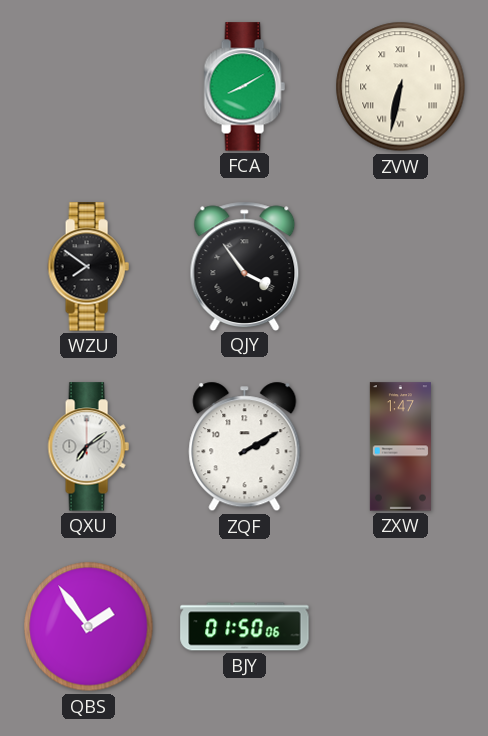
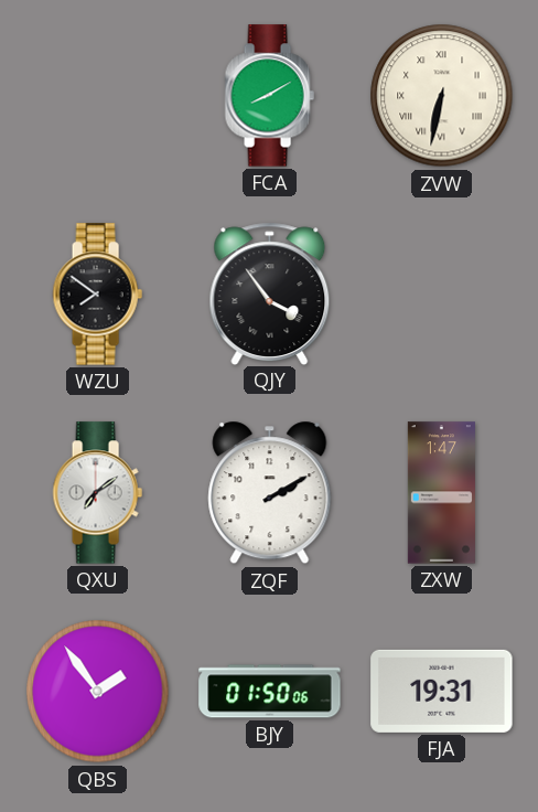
FJA: none -> 19:31
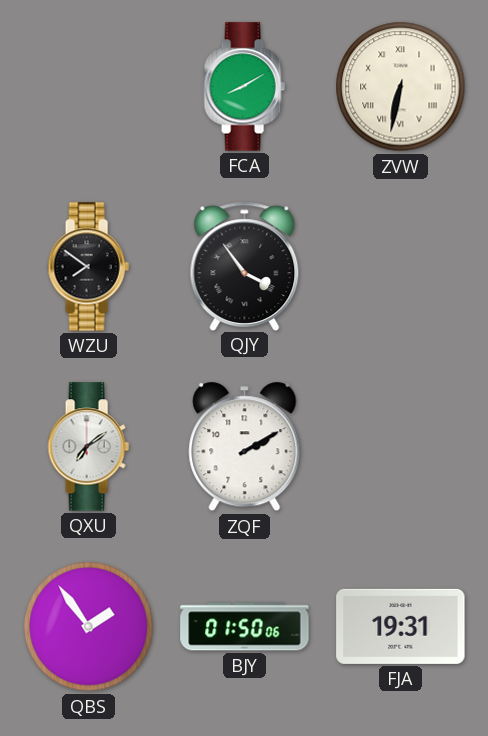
ZXW: 1:47 -> none
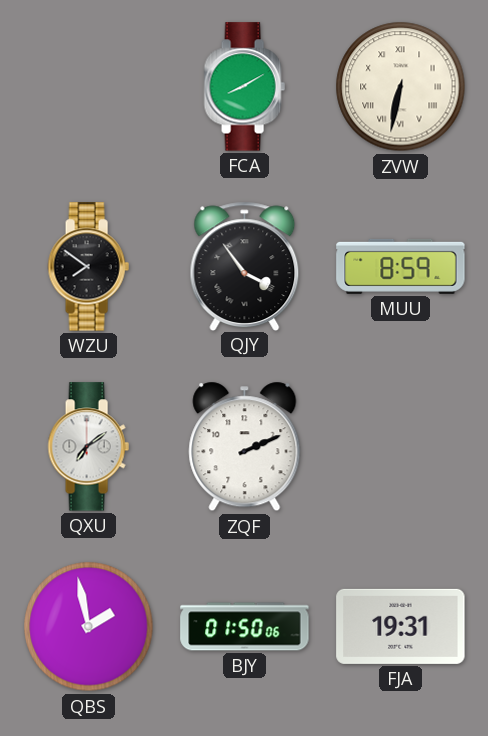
MUU: none -> 8:59
ZQF: 2:10 -> 2:11
QBS: 1:54 -> 1:58
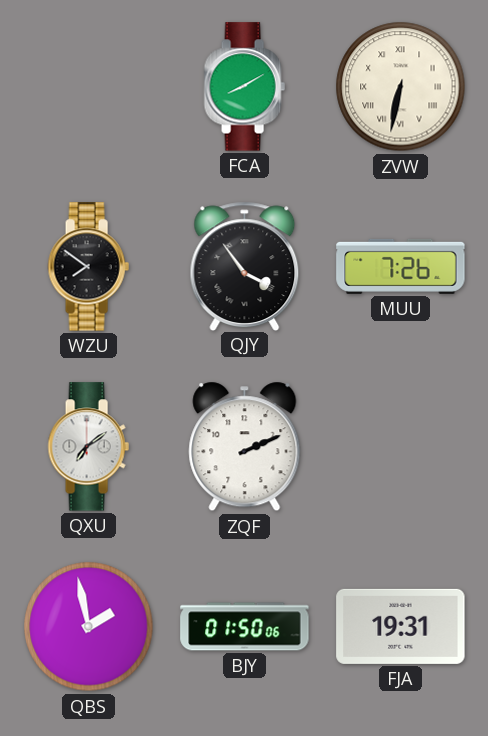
MUU: 8:59 -> 7:26
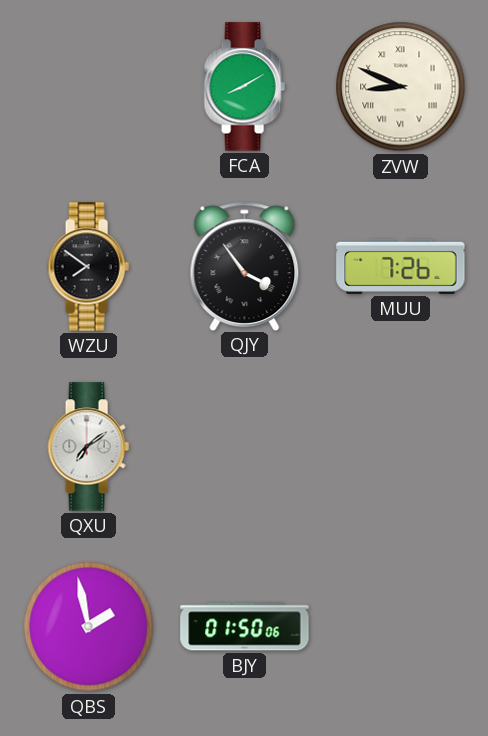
ZVW: 6:32 -> 8:49
ZQF: 2:11 -> none
FJA: 19:31 -> none
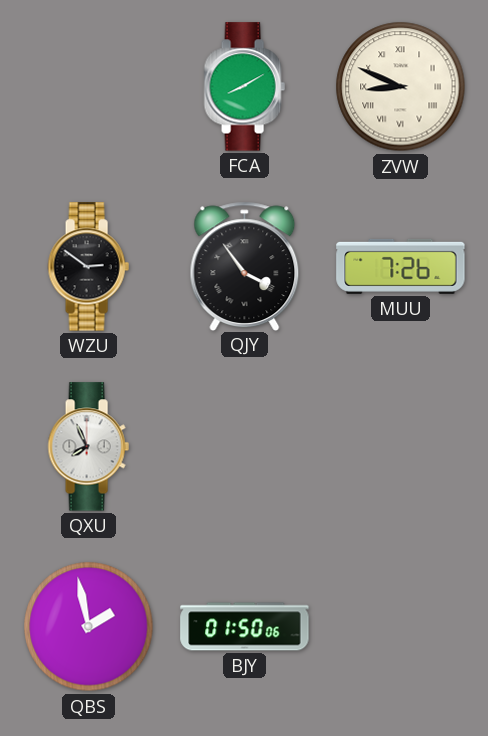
WZU: 7:51 -> 2:51
QXU: 7:09 -> 7:56
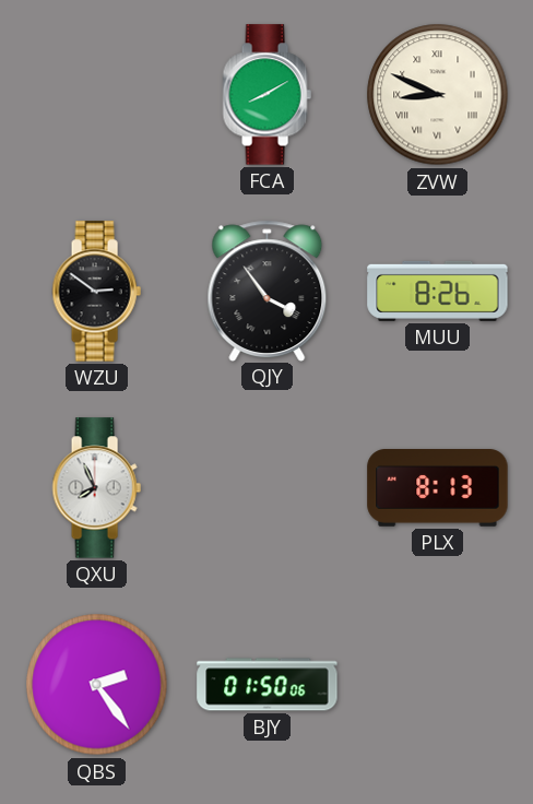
MUU: 7:26 -> 8:26
PLX: none -> 8:13
QBS: 1:58 -> 2:24
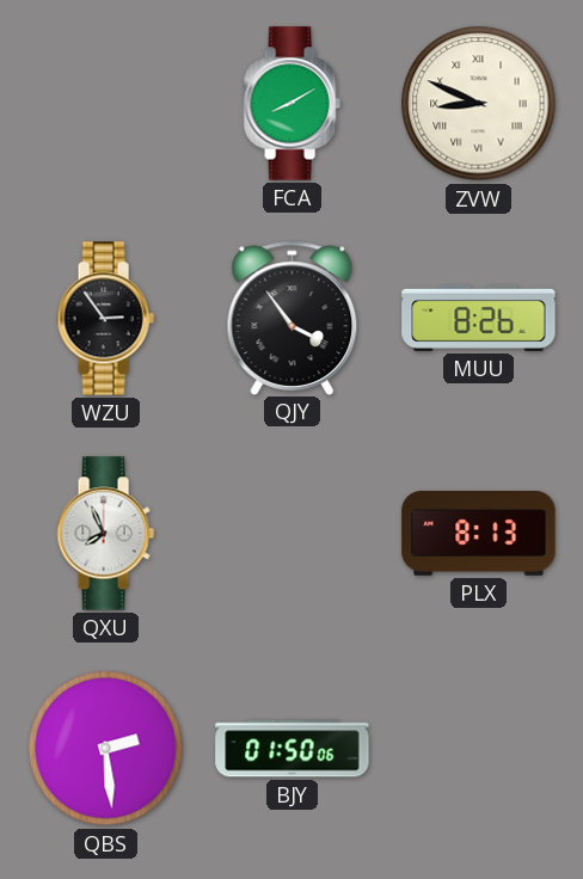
WZU: 2:51 -> 2:54
QBS: 2:24 -> 2:29
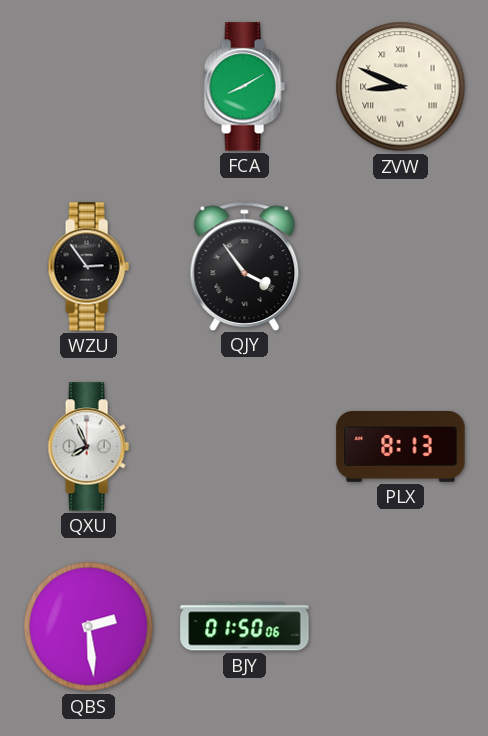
MUU: 8:26 -> none
